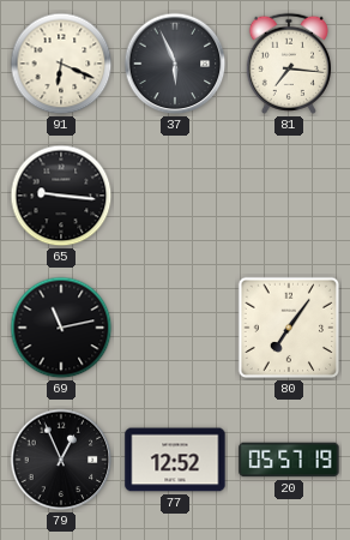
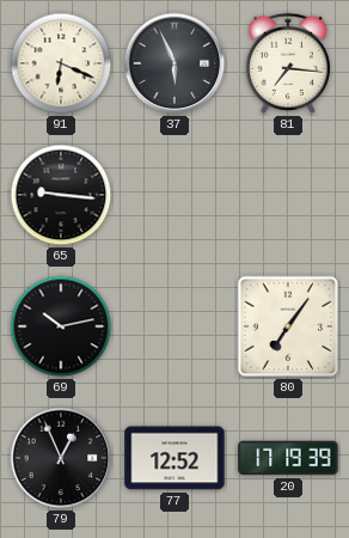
69: 11:13 -> 10:13
20: 05:57 -> 17:19
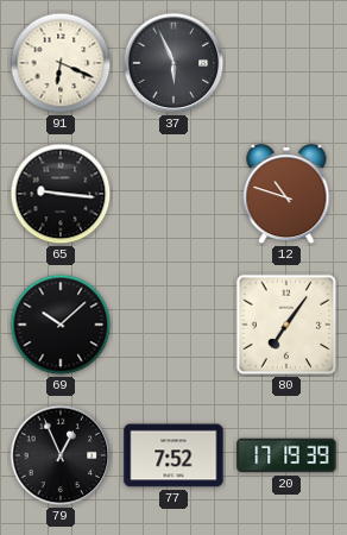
81: 7:16 -> none
12: none -> 10:48
69: 10:13 -> 10:08
77: 12:52 -> 7:52
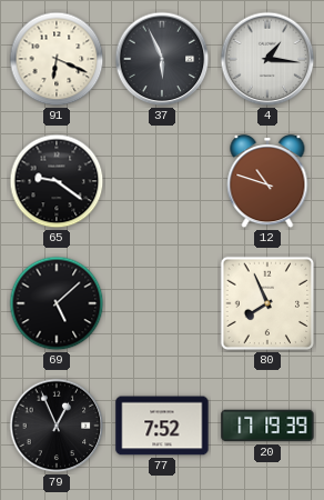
4: none -> 1:16
65: 9:16 -> 9:21
69: 10:08 -> 5:08
80: 7:06 -> 7:56
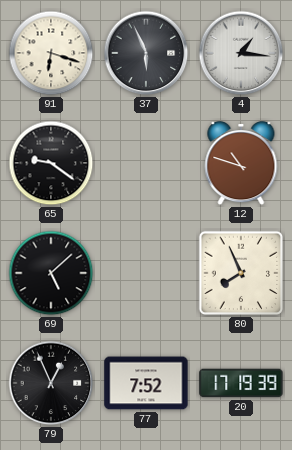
91: 6:19 -> 6:18
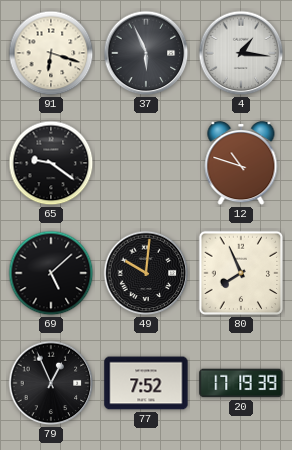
49: none -> 10:01
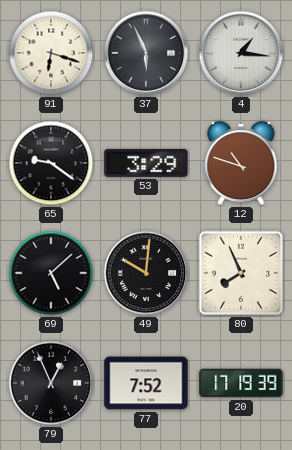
53: none -> 3:29
